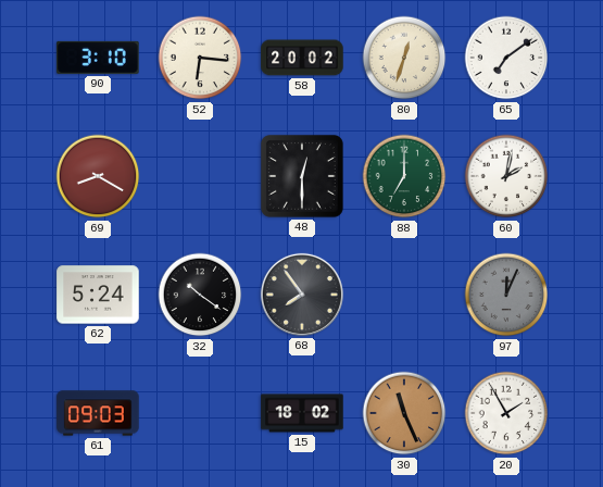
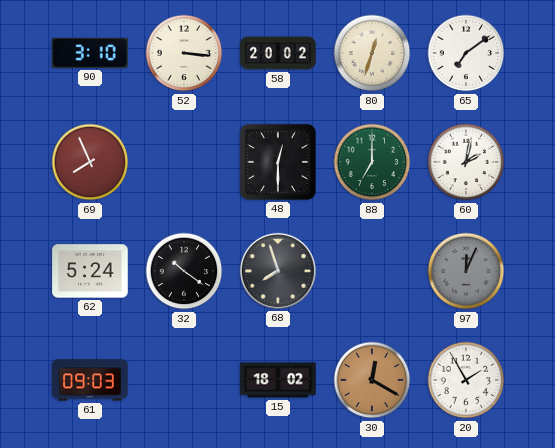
52: 6:16 -> 3:16
69: 8:20 -> 7:56
68: 7:54 -> 7:57
30: 11:26 -> 12:20
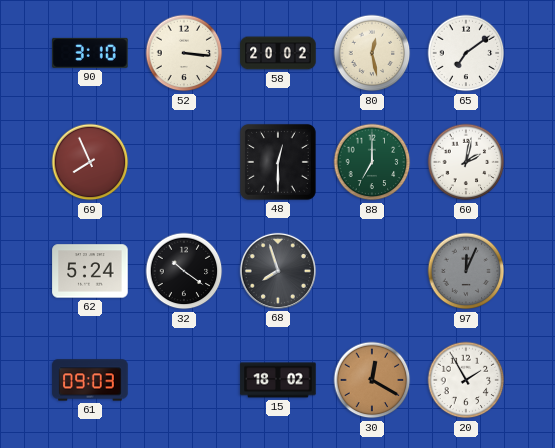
80: 12:33 -> 12:28
